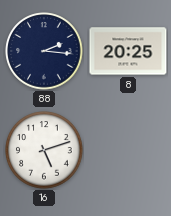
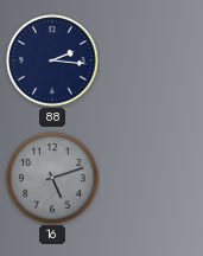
8: 20:25 -> none
16 dial: white -> grey
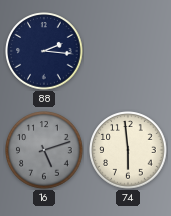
74: none -> 5:59
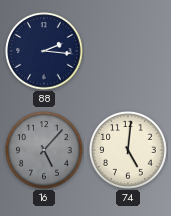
16: 5:12 -> 5:07
74: 5:59 -> 5:01
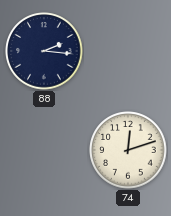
16: 5:07 -> none
74: 5:01 -> 12:12
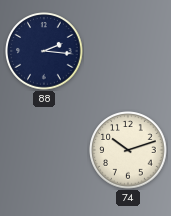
74: 12:12 -> 10:12
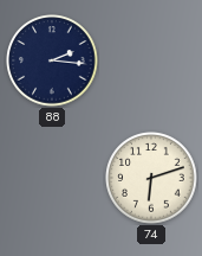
74: 10:12 -> 6:12
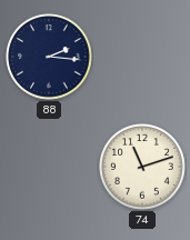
74: 6:12 -> 11:12
